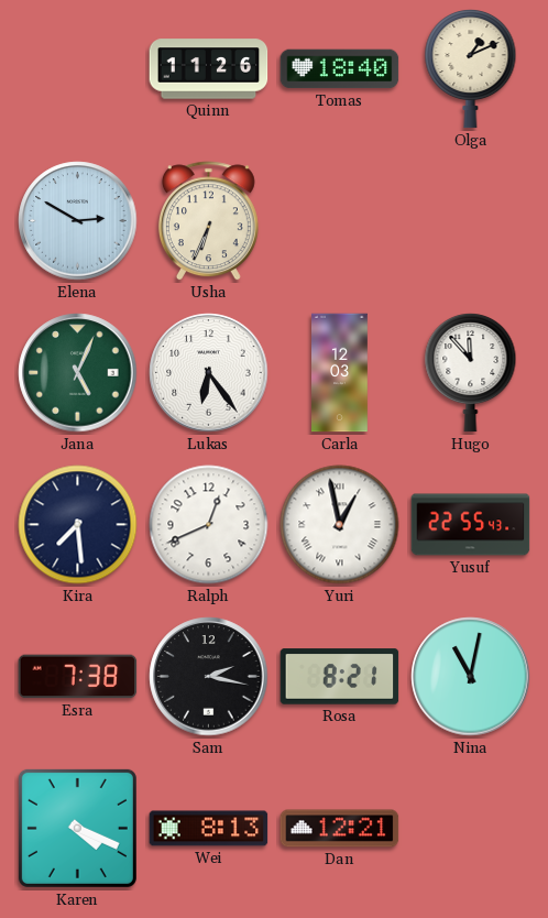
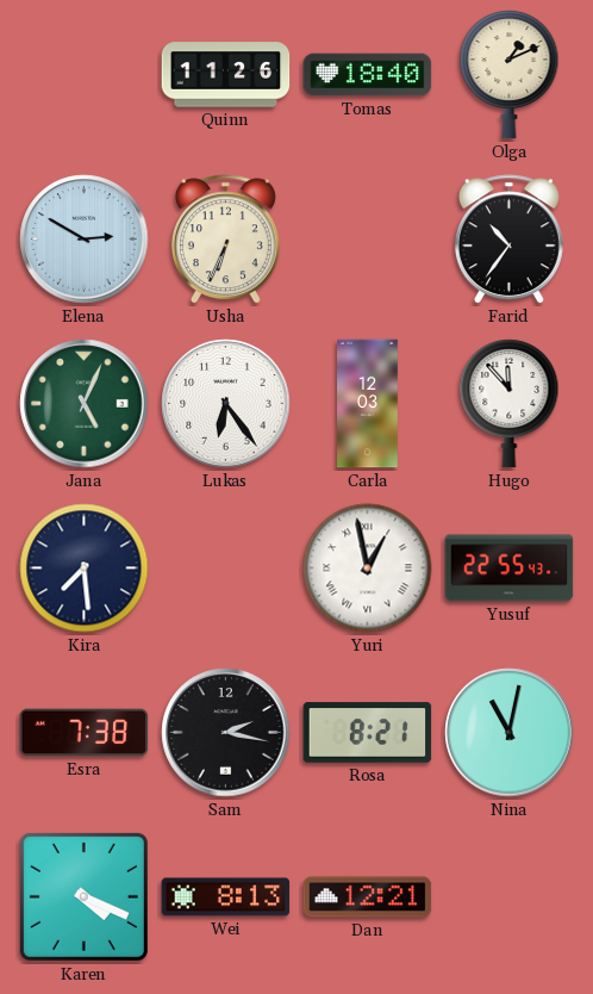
Farid: none -> 10:36
Ralph: 12:41 -> none
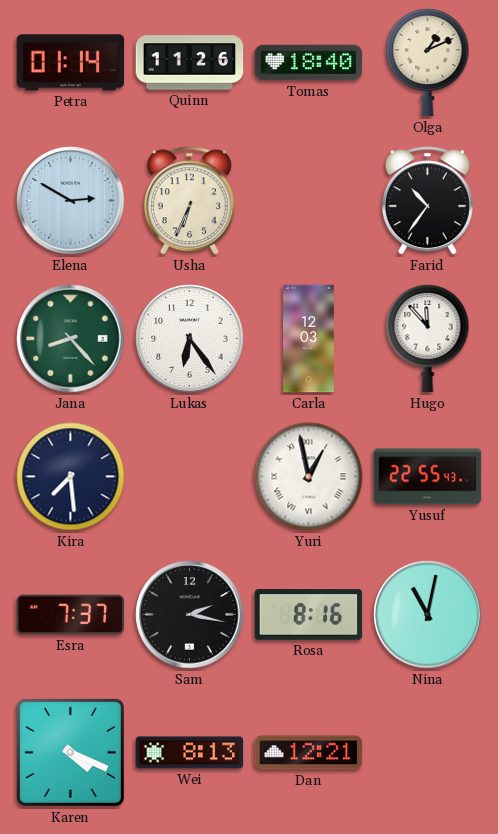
Petra: none -> 01:14
Jana: 5:04 -> 8:23
Esra: 7:38 -> 7:37
Rosa: 8:21 -> 8:16
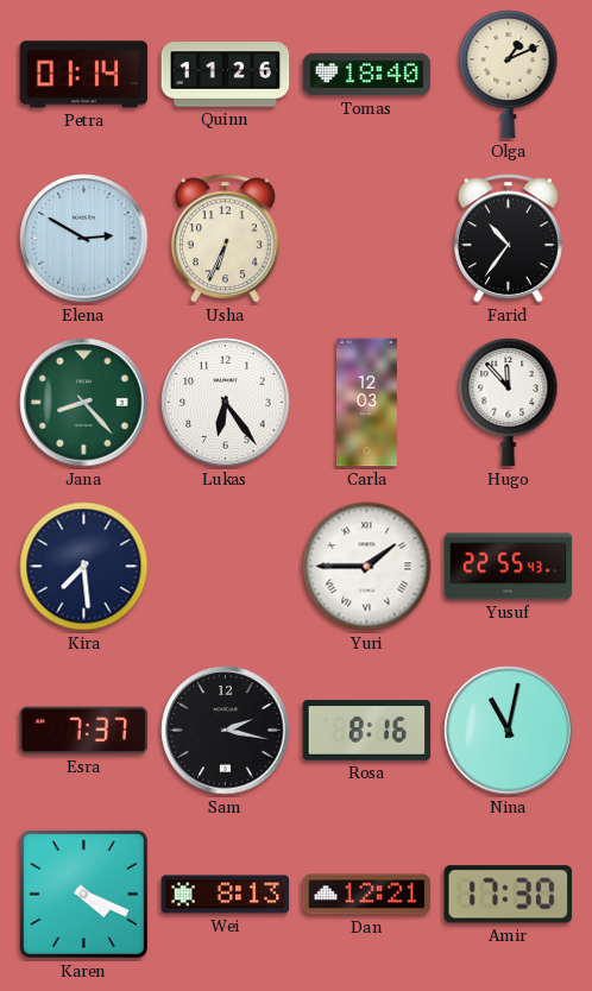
Yuri: 12:58 -> 1:45
Amir: none -> 17:30
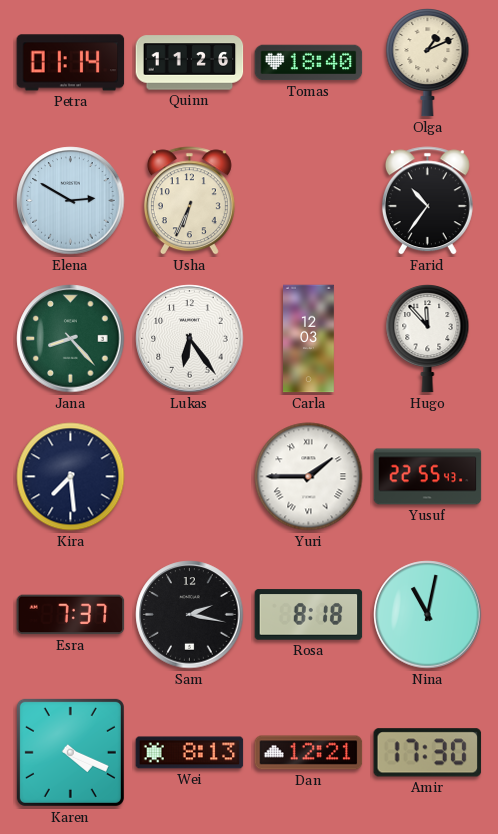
Rosa: 8:16 -> 8:18
